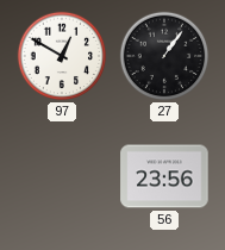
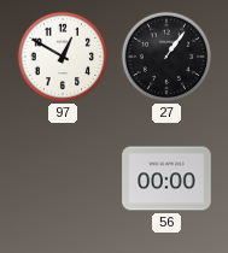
56: 23:56 -> 00:00
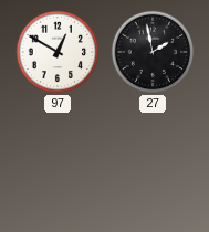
27: 1:06 -> 1:58
56: 00:00 -> none
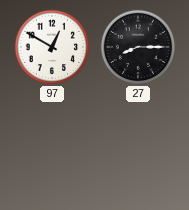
27: 1:58 -> 8:15
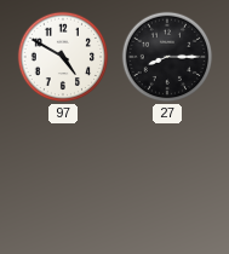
97: 12:50 -> 4:50
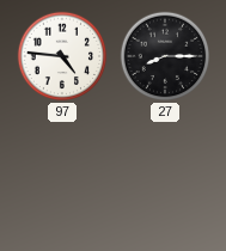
97: 4:50 -> 4:46
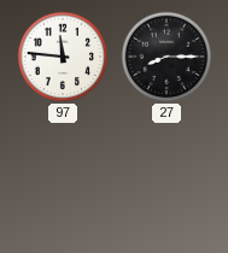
97: 4:46 -> 11:46
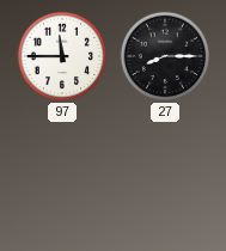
97: 11:46 -> 11:45
